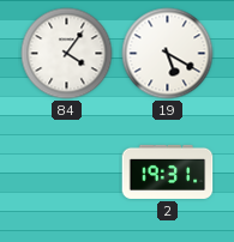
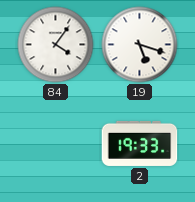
19: 5:20 -> 5:18
2: 19:31 -> 19:33
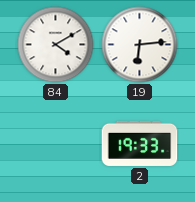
84: 4:06 -> 4:10
19: 5:18 -> 6:14
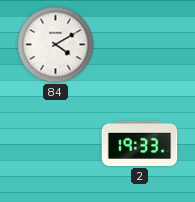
19: 6:14 -> none
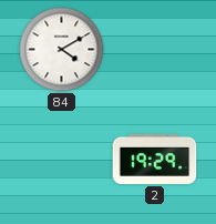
2: 19:33 -> 19:29
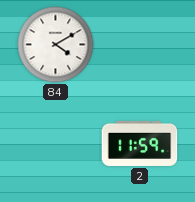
2: 19:29 -> 11:59
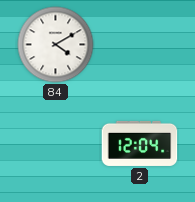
2: 11:59 -> 12:04
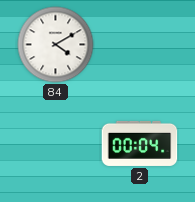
2: 12:04 -> 00:04
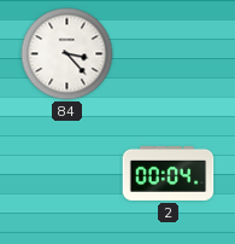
84: 4:10 -> 3:23
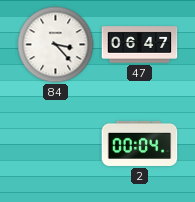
47: none -> 06:47
